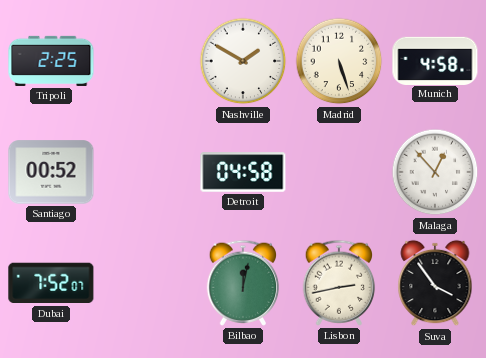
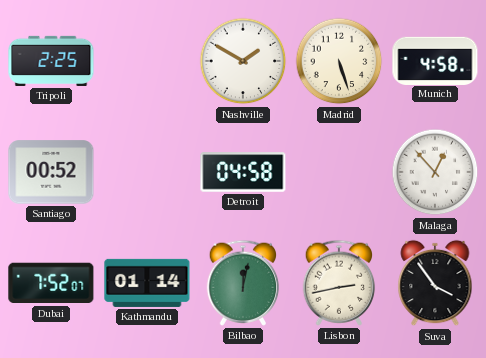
Kathmandu: none -> 01:14
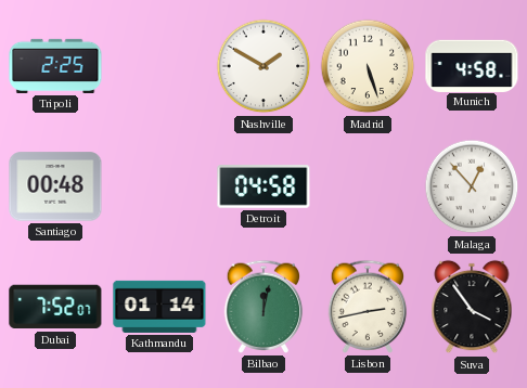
Santiago: 00:52 -> 00:48
